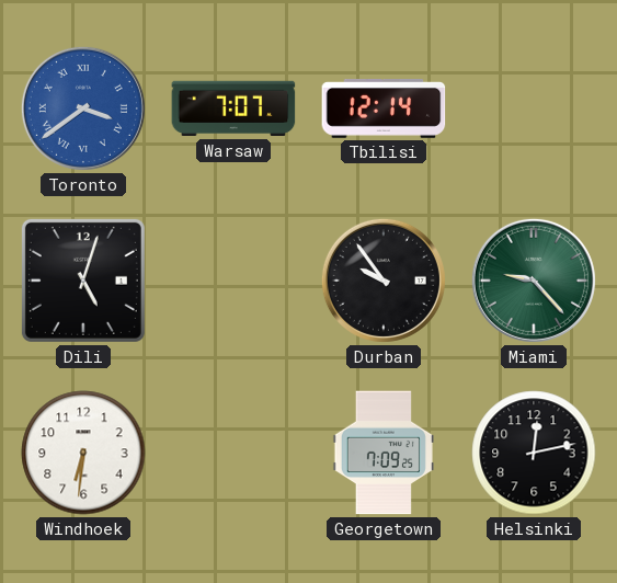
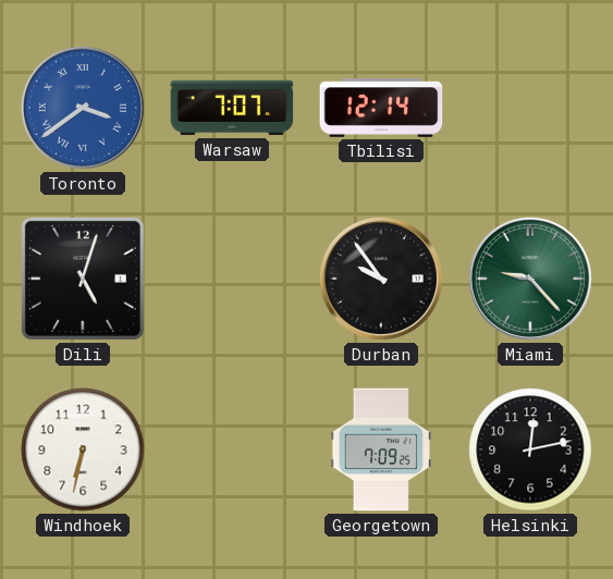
Windhoek: 6:31 -> 6:32
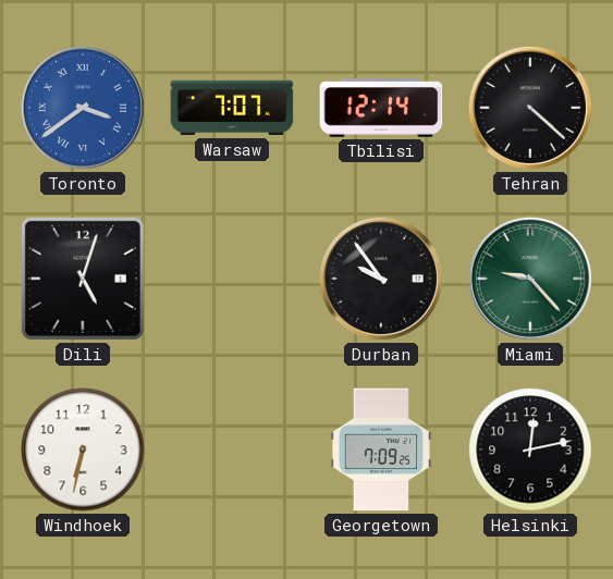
Tehran: none -> 4:22
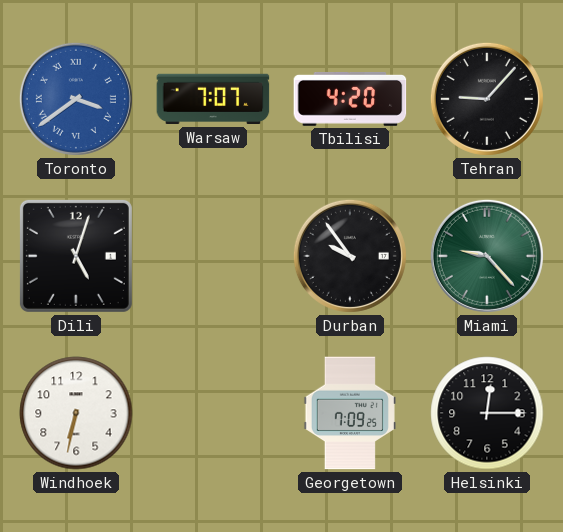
Tbilisi: 12:14 -> 4:20
Tehran: 4:22 -> 9:07
Helsinki: 12:13 -> 12:15
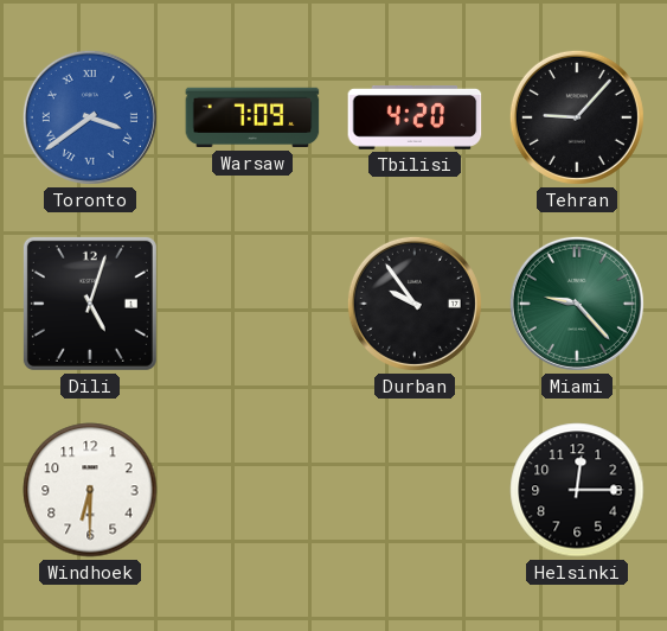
Warsaw: 7:07 -> 7:09
Windhoek: 6:32 -> 6:30
Georgetown: 7:09 -> none
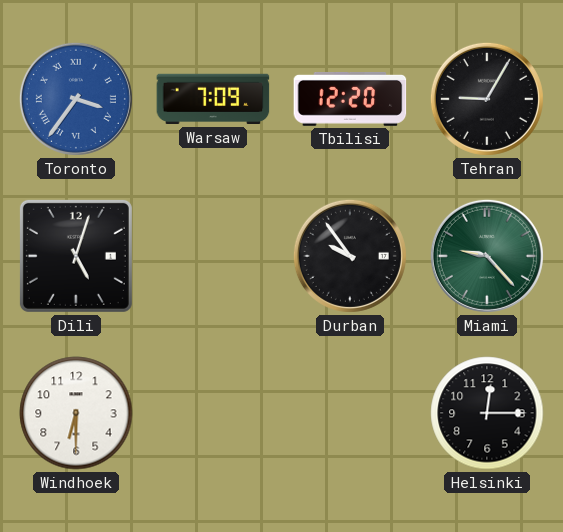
Toronto: 3:39 -> 3:36
Tbilisi: 4:20 -> 12:20
Tehran: 9:07 -> 9:05
